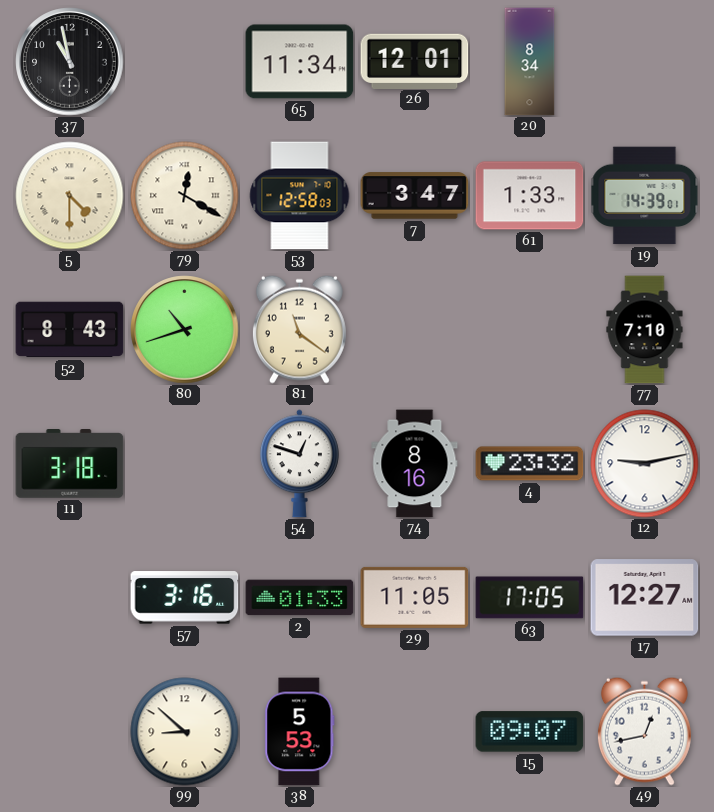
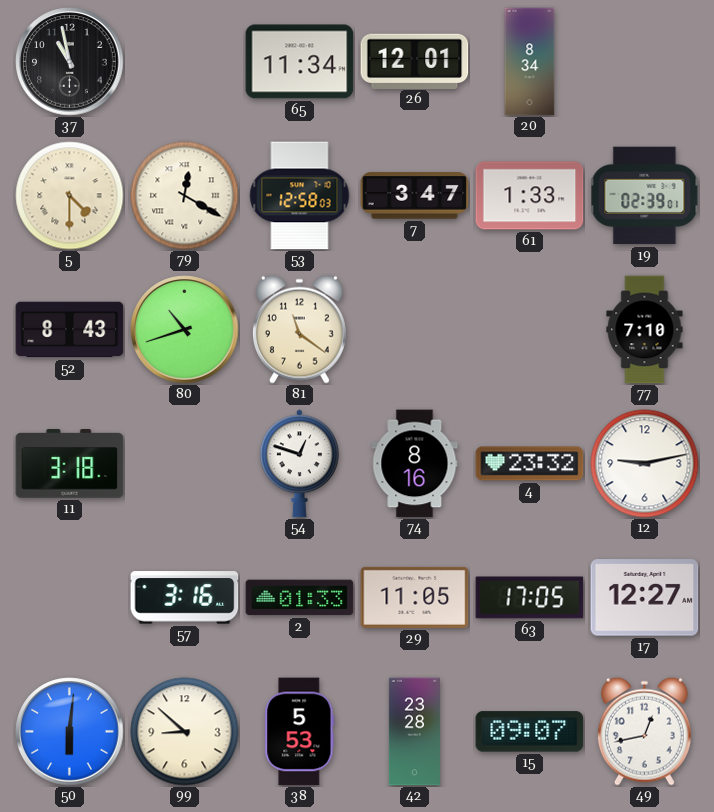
19: 14:39 -> 02:39
50: none -> 6:01
42: none -> 23:28
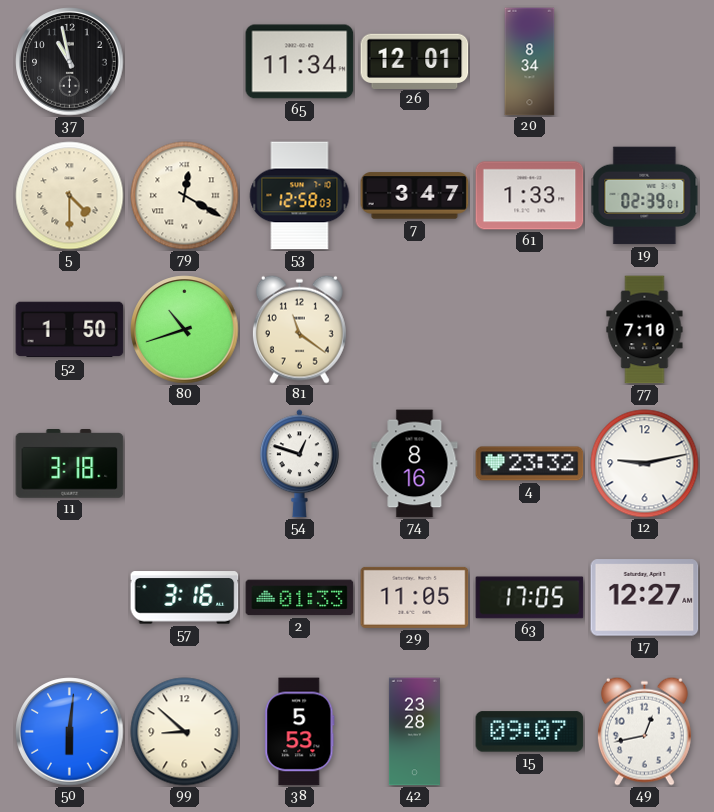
52: 8:43 -> 1:50
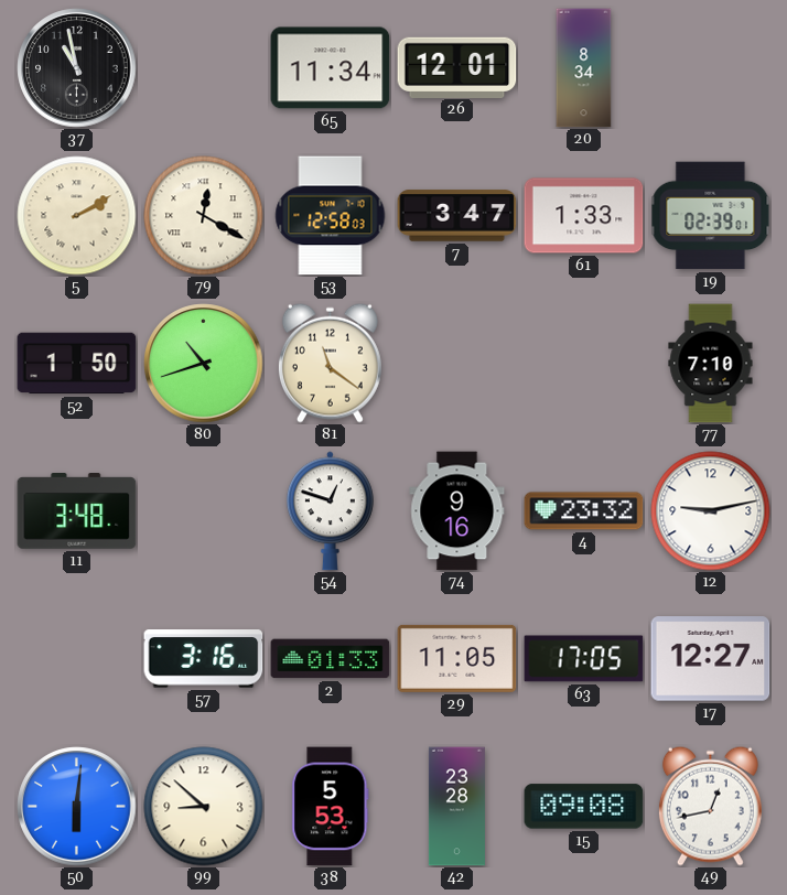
5: 4:30 -> 2:10
11: 3:18 -> 3:48
74: 8:16 -> 9:16
15: 09:07 -> 09:08
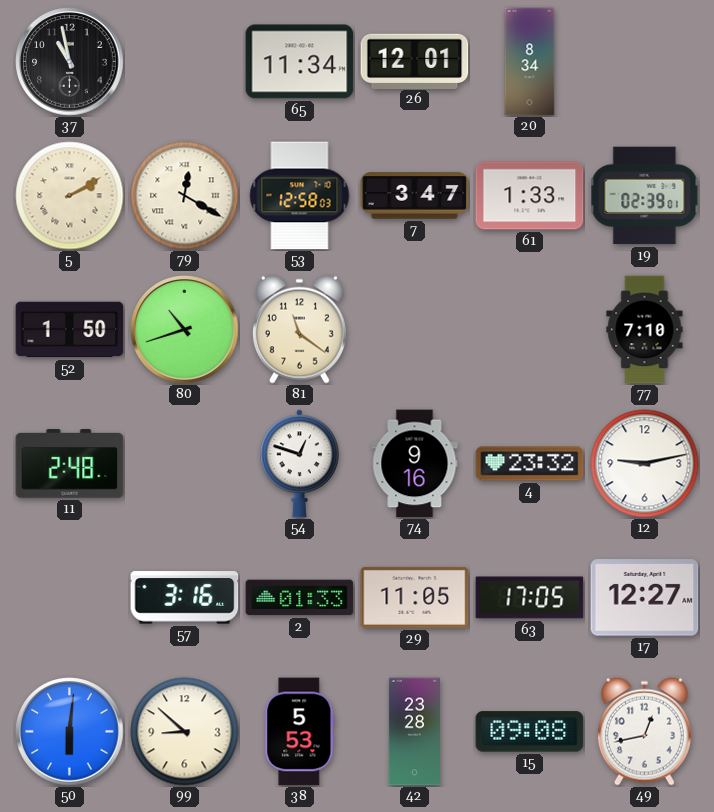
11: 3:48 -> 2:48
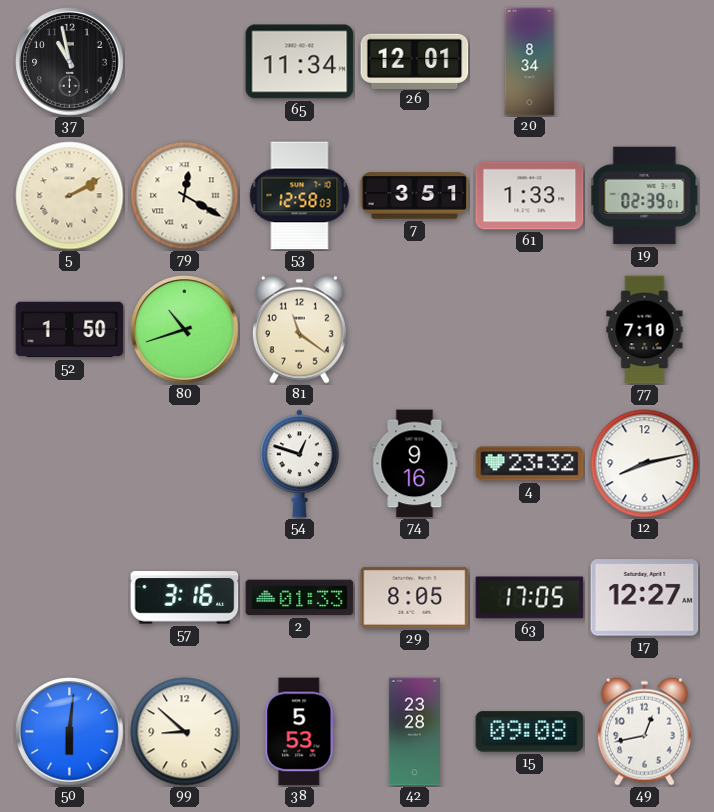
7: 3:47 -> 3:51
11: 2:48 -> none
12: 9:13 -> 8:13
29: 11:05 -> 8:05
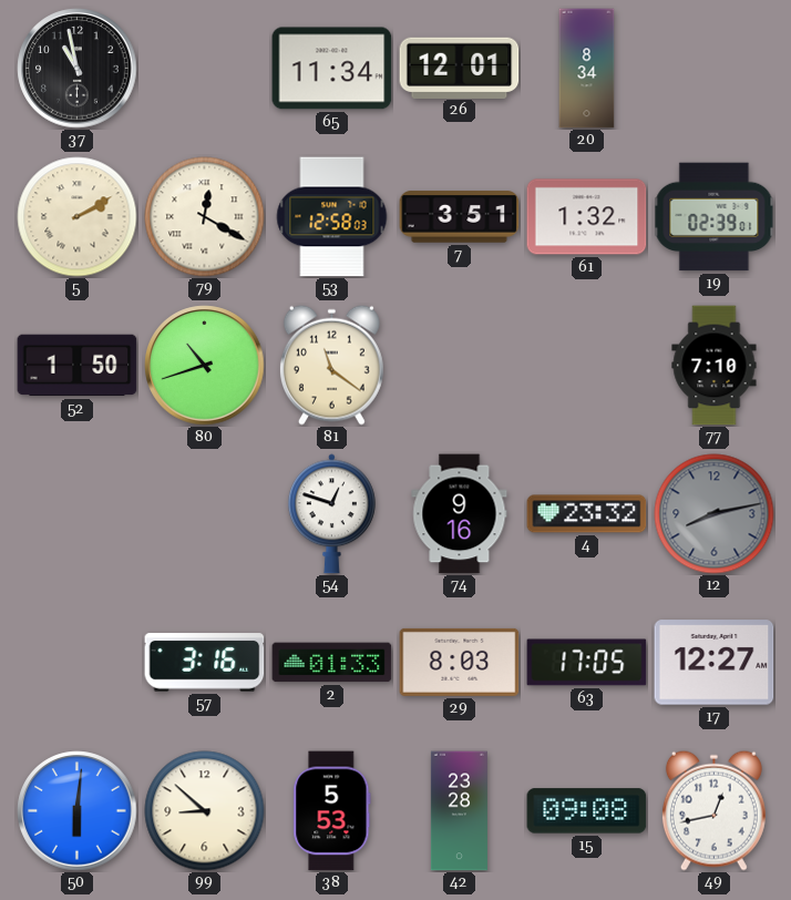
61: 1:33 -> 1:32
12 dial: white -> grey
29: 8:05 -> 8:03
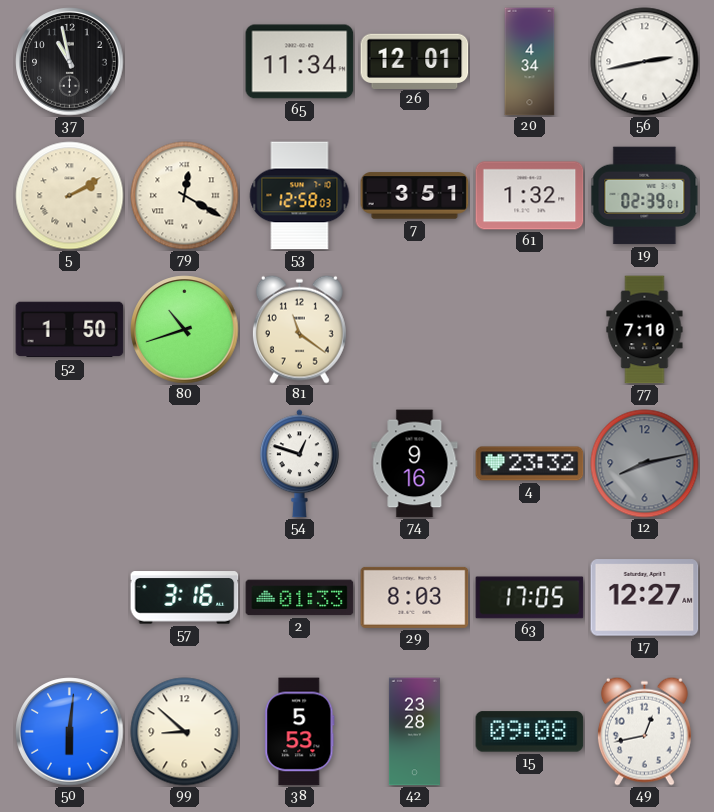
20: 8:34 -> 4:34
56: none -> 2:43
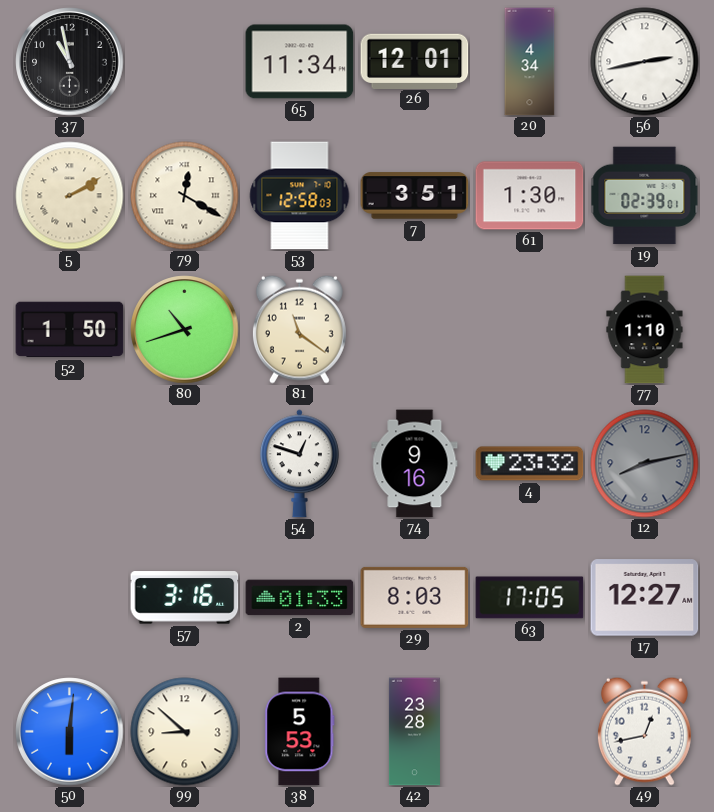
61: 1:32 -> 1:30
77: 7:10 -> 1:10
15: 09:08 -> none
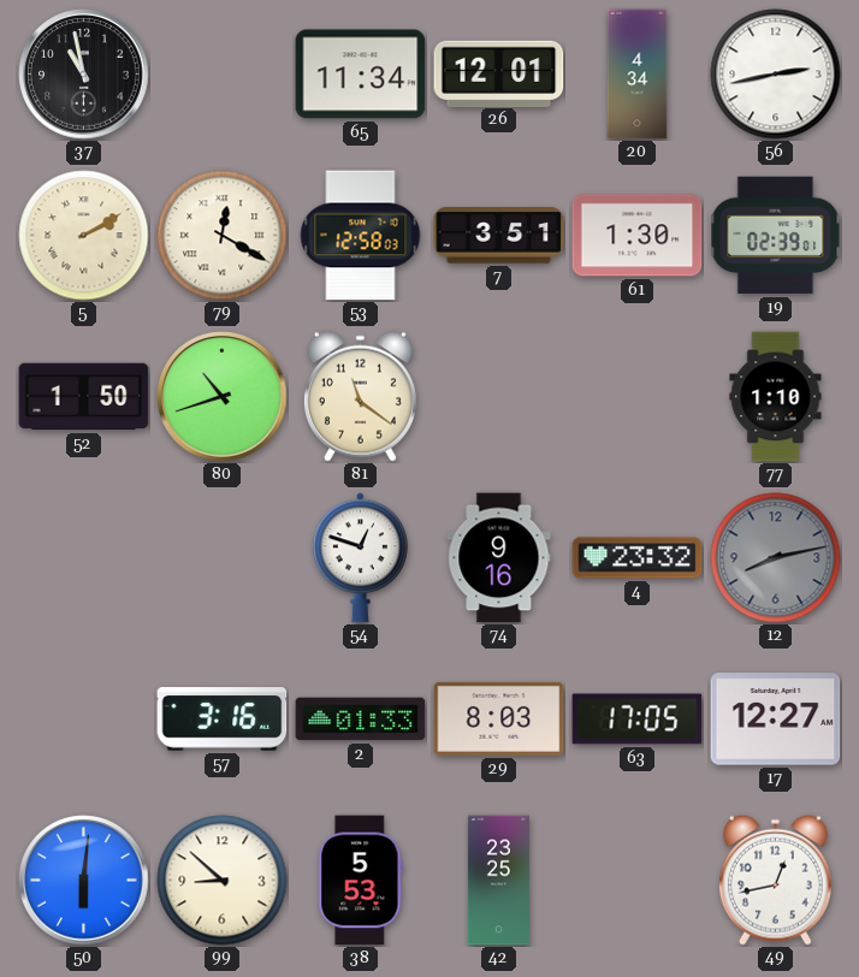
42: 23:28 -> 23:25
